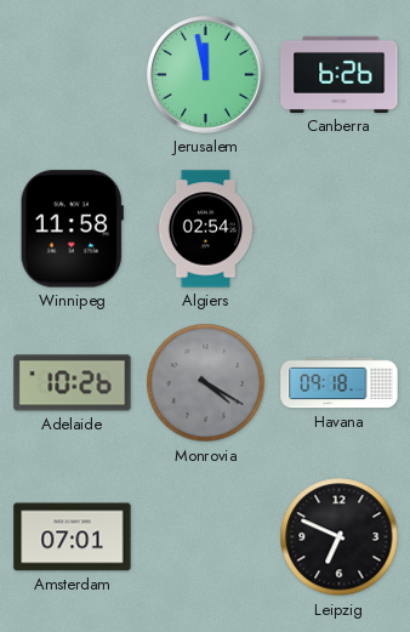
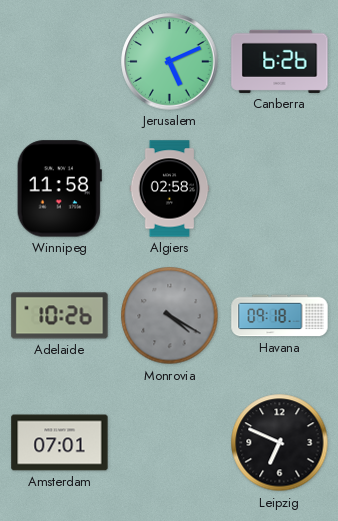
Jerusalem: 11:58 -> 5:11
Algiers: 02:54 -> 02:58
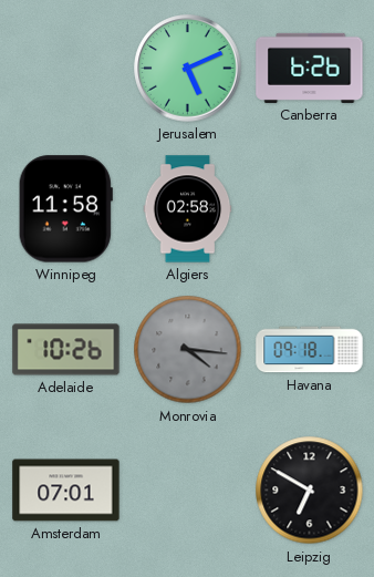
Monrovia: 4:20 -> 4:16
Leipzig: 6:49 -> 6:50
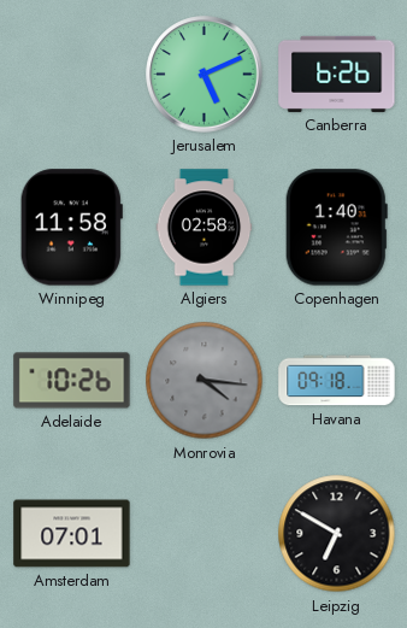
Copenhagen: none -> 1:40
